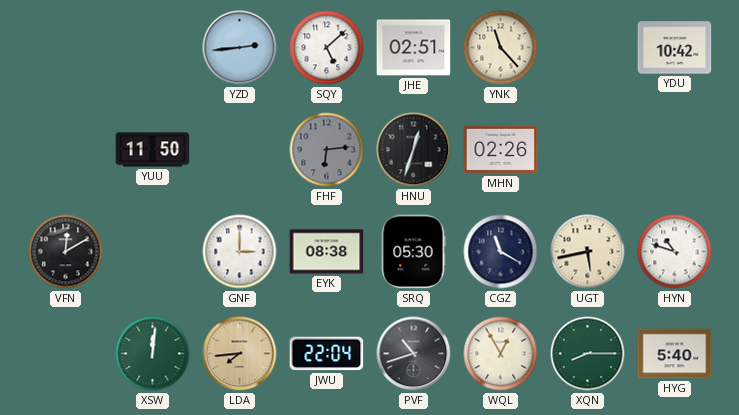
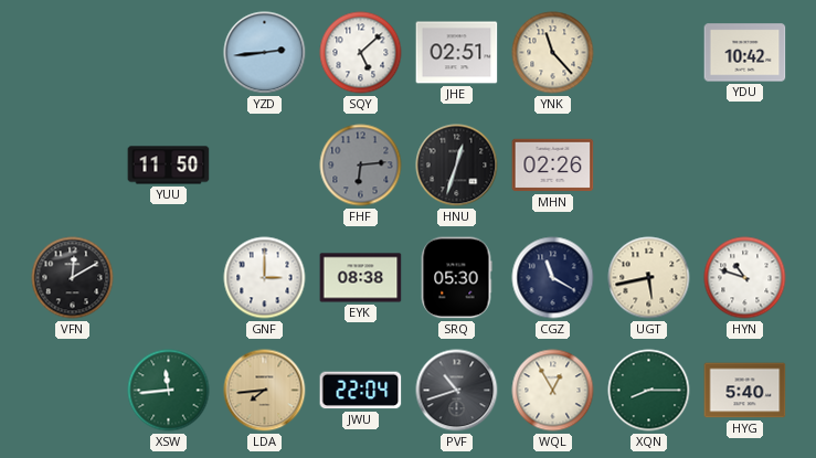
XSW: 12:01 -> 11:44
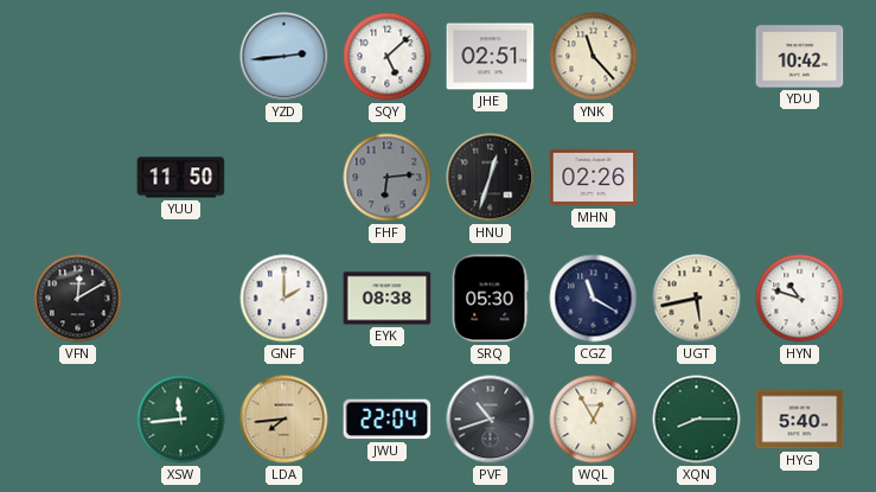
GNF: 3:00 -> 2:00
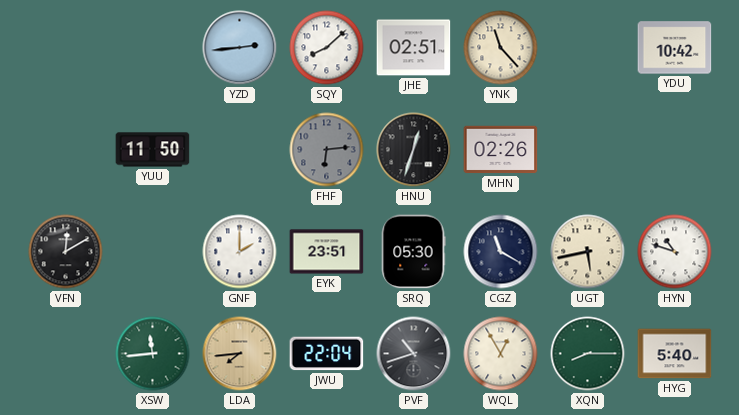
SQY: 5:08 -> 8:08
EYK: 08:38 -> 23:51
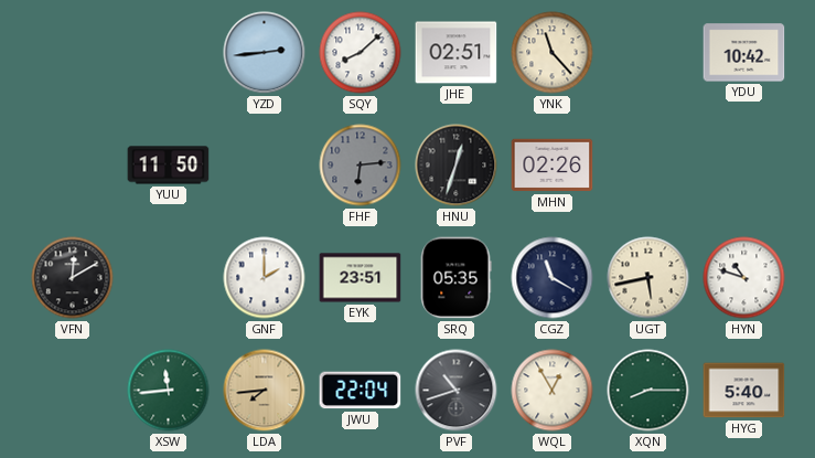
SRQ: 05:30 -> 05:35
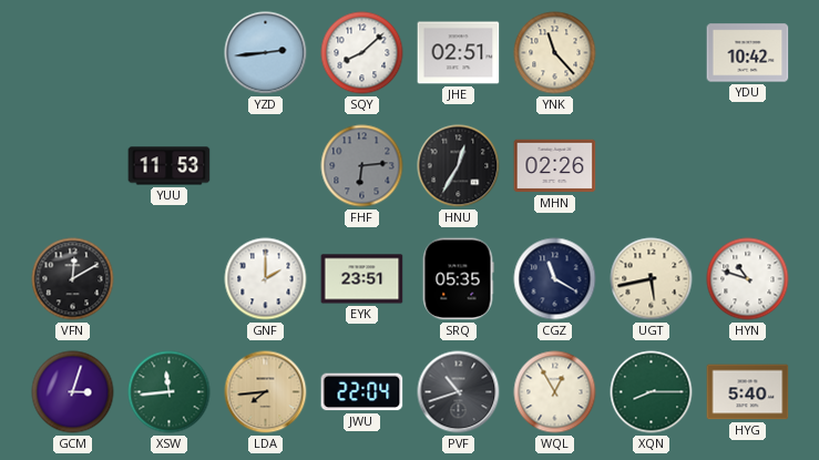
YUU: 11:50 -> 11:53
HNU: 12:33 -> 12:35
GCM: none -> 3:03
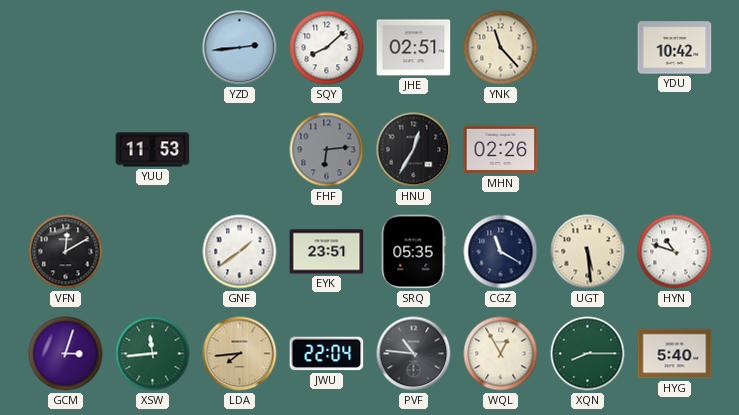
GNF: 2:00 -> 1:39
UGT: 5:43 -> 5:29
PVF: 10:42 -> 10:46
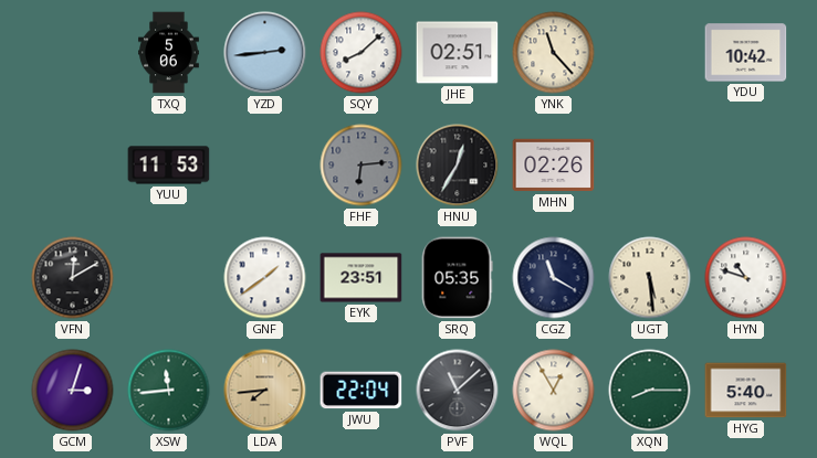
TXQ: none -> 5:06
PVF: 10:46 -> 11:08
